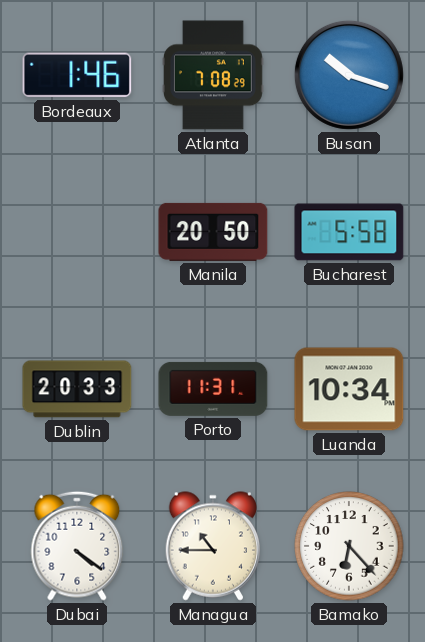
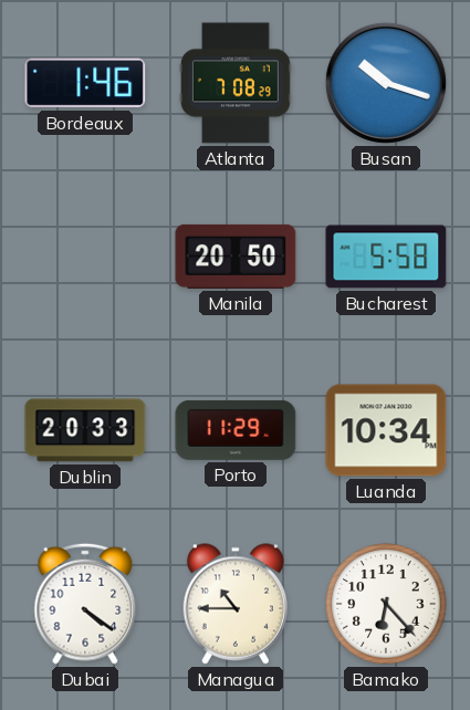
Porto: 11:31 -> 11:29
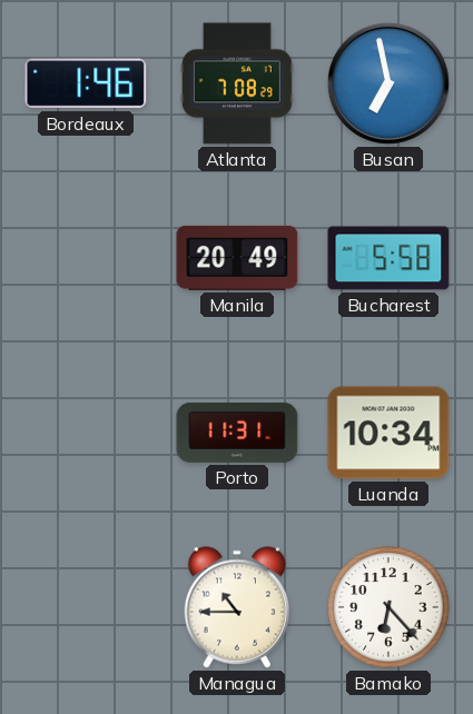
Busan: 10:18 -> 6:58
Manila: 20:50 -> 20:49
Dublin: 20:33 -> none
Porto: 11:29 -> 11:31
Dubai: 4:21 -> none
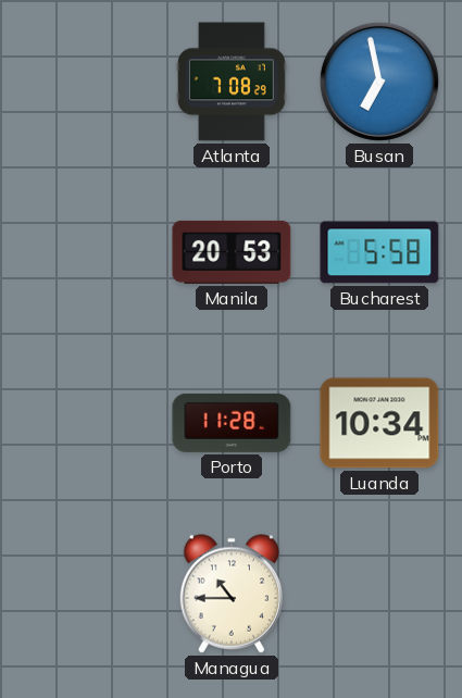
Bordeaux: 1:46 -> none
Manila: 20:49 -> 20:53
Porto: 11:31 -> 11:28
Bamako: 6:23 -> none
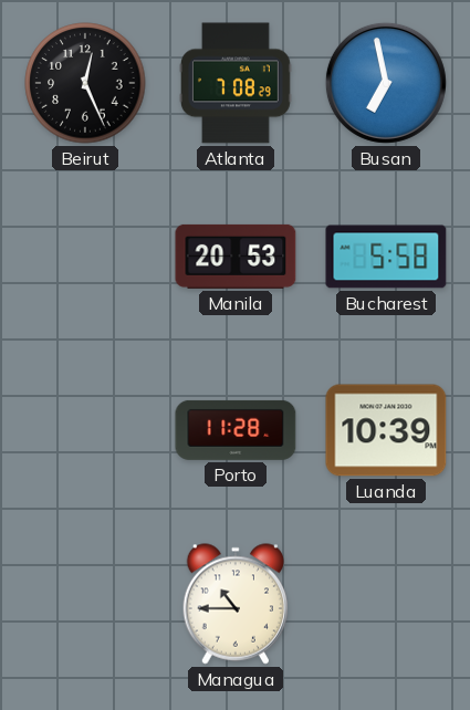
Beirut: none -> 12:26
Luanda: 10:34 -> 10:39
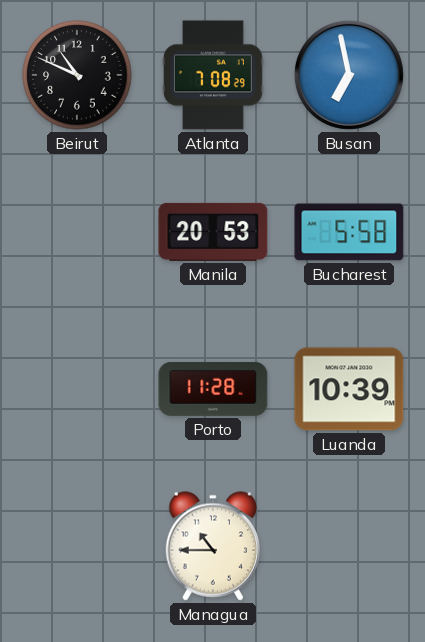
Beirut: 12:26 -> 10:49
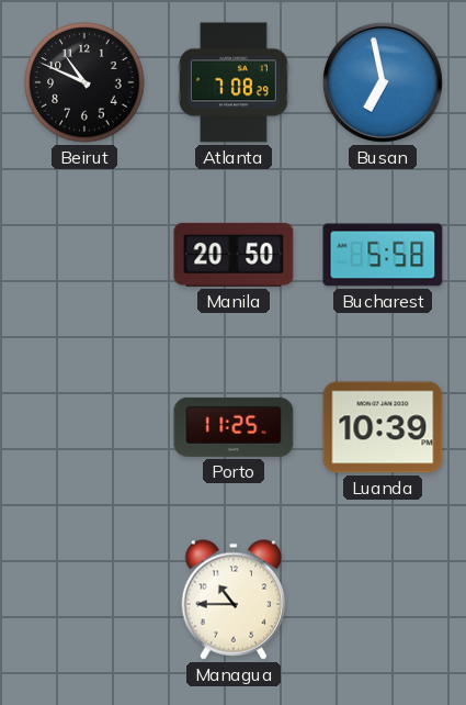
Manila: 20:53 -> 20:50
Porto: 11:28 -> 11:25
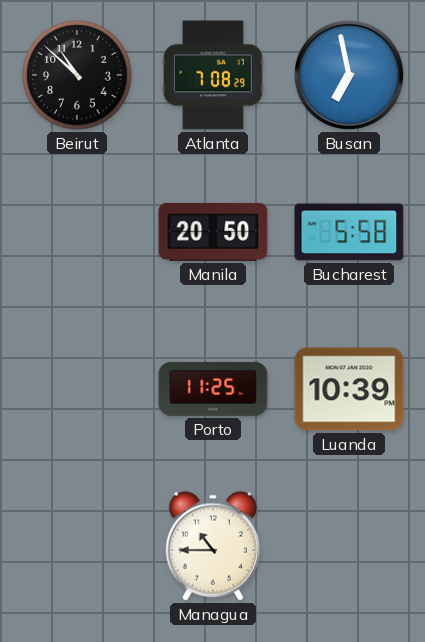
Beirut: 10:49 -> 10:52
